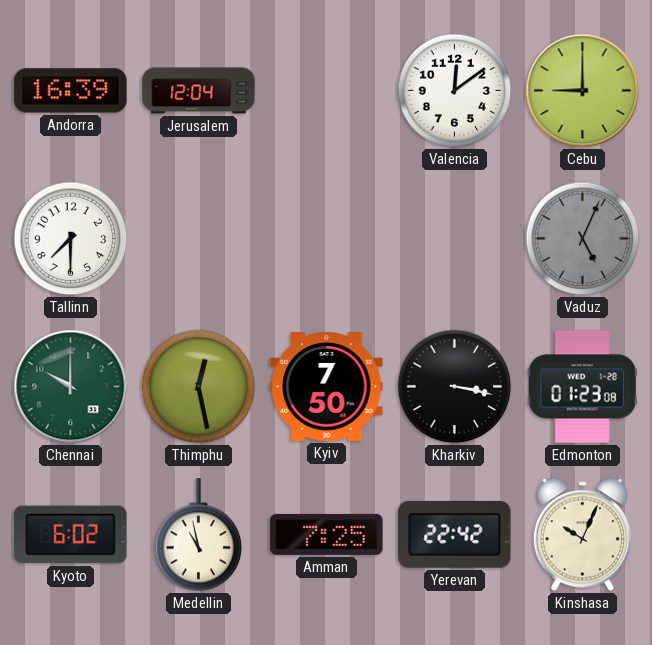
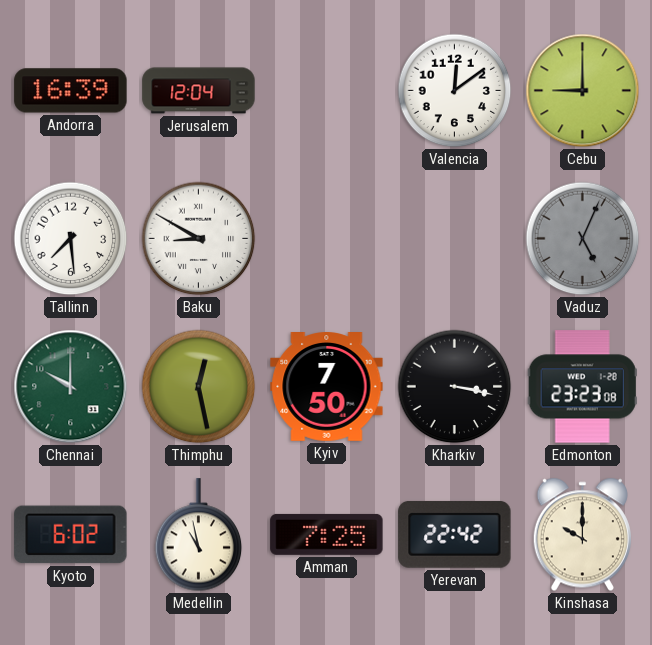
Tallinn: 7:30 -> 7:29
Baku: none -> 8:50
Edmonton: 01:23 -> 23:23
Kinshasa: 10:04 -> 10:00
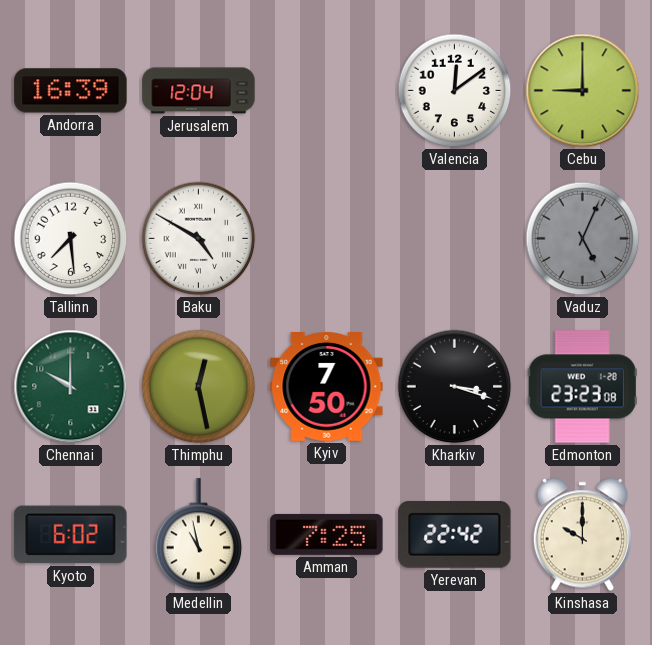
Baku: 8:50 -> 4:50
Kharkiv: 3:17 -> 3:18
